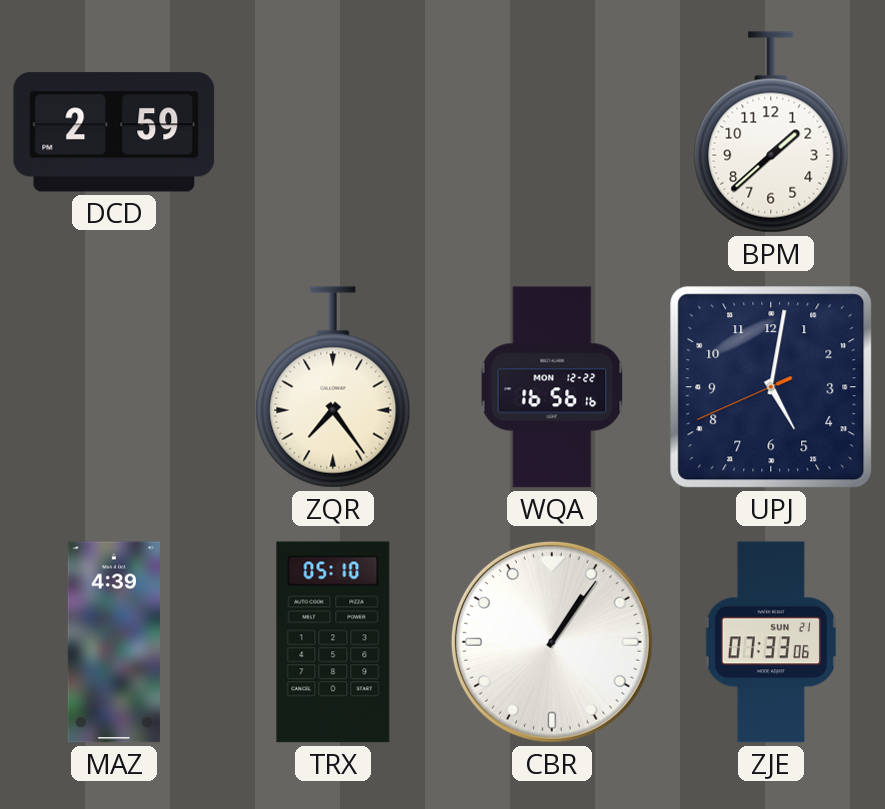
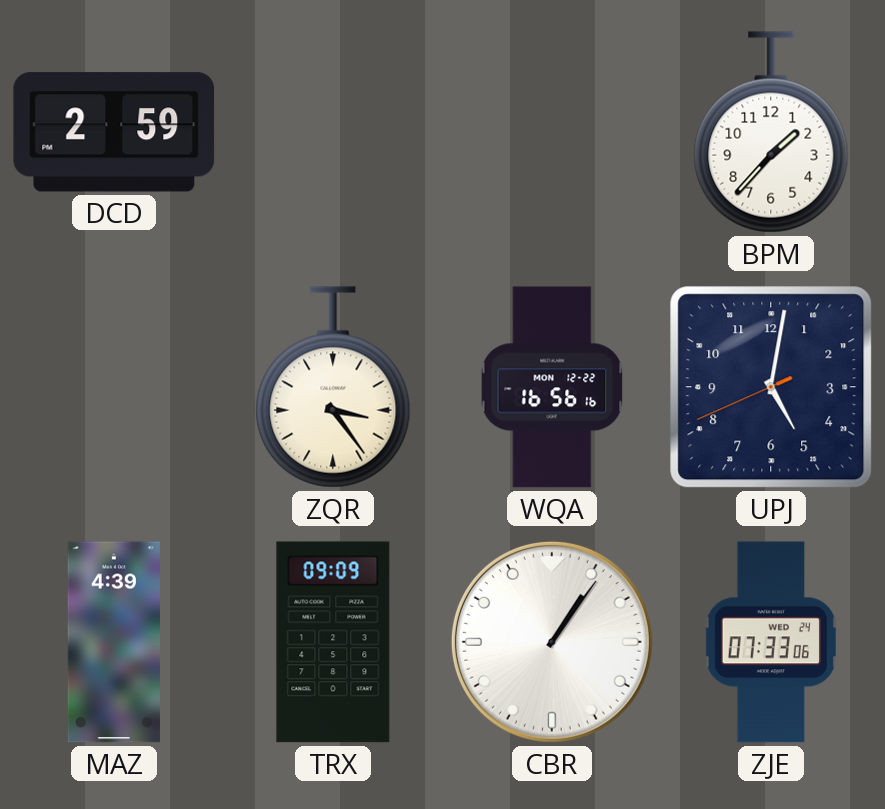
BPM: 1:38 -> 1:37
ZQR: 7:24 -> 3:24
TRX: 05:10 -> 09:09
ZJE date: SUN 21 -> WED 24
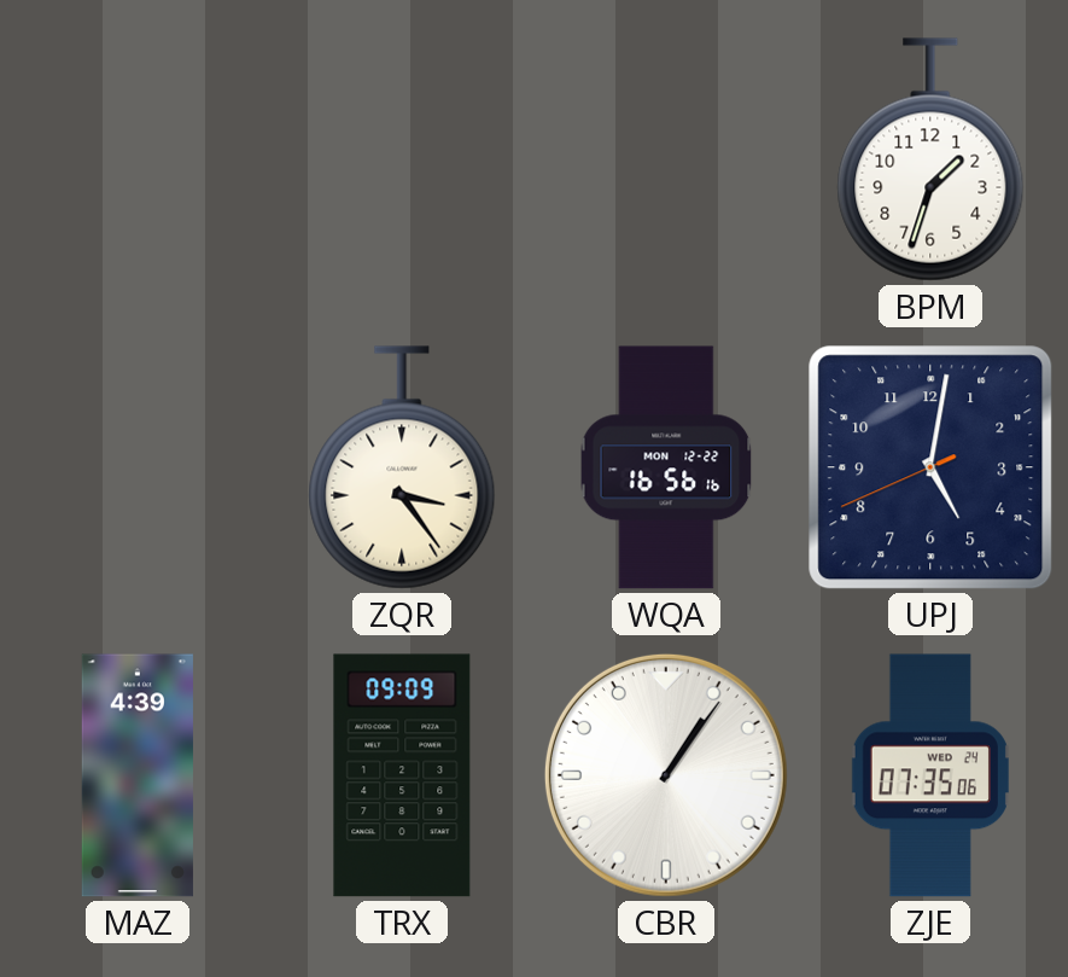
DCD: 2:59 -> none
BPM: 1:37 -> 1:33
ZJE: 07:33 -> 07:35
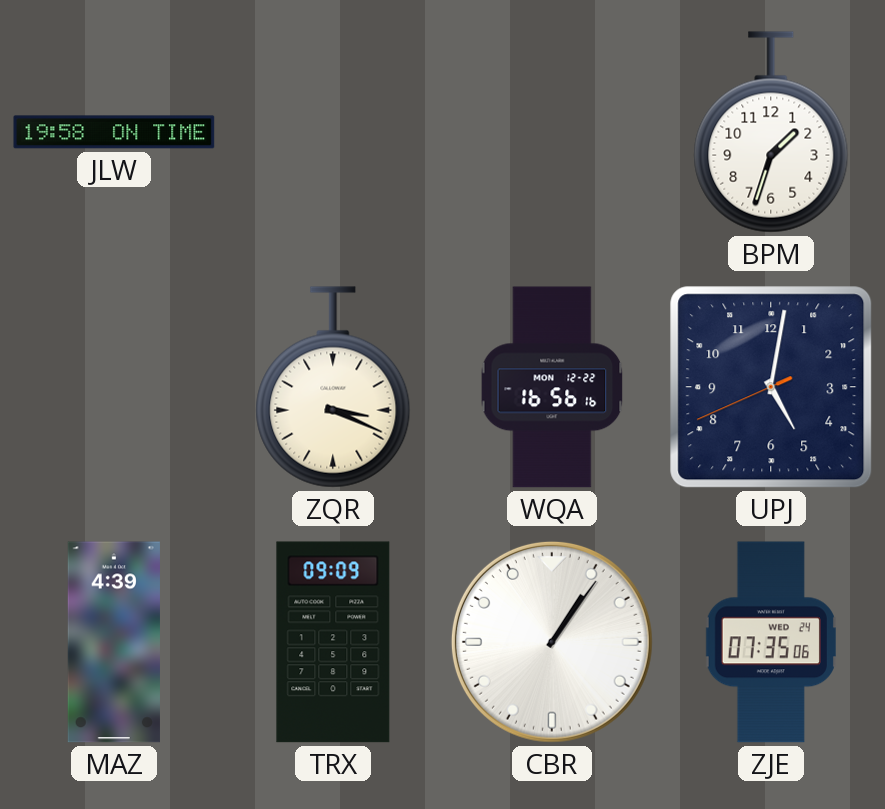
JLW: none -> 19:58
ZQR: 3:24 -> 3:19
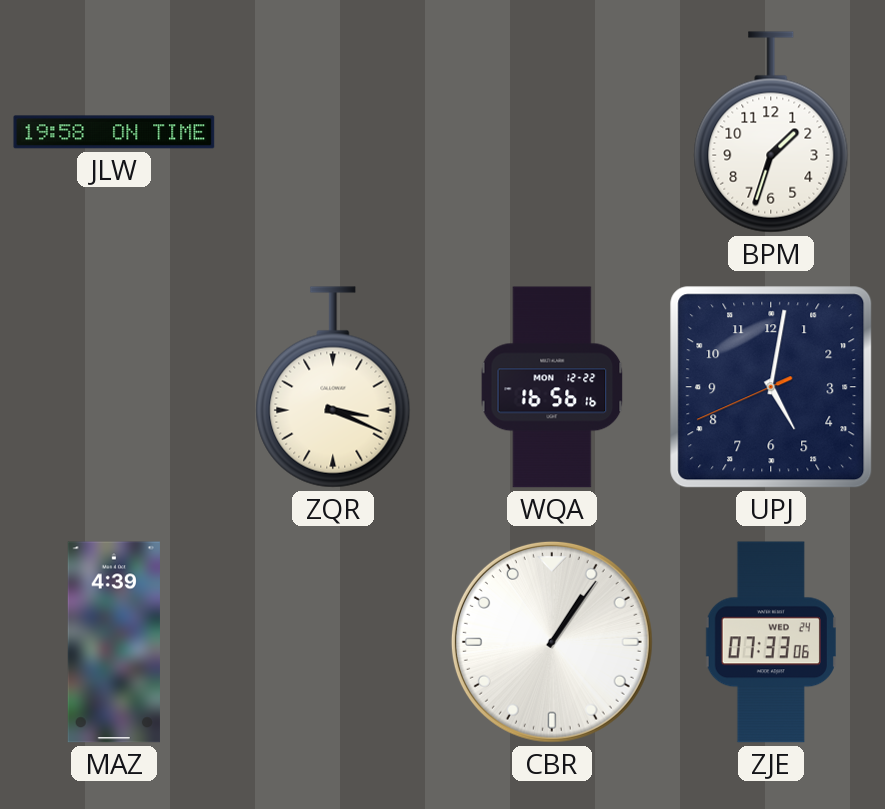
TRX: 09:09 -> none
ZJE: 07:35 -> 07:33
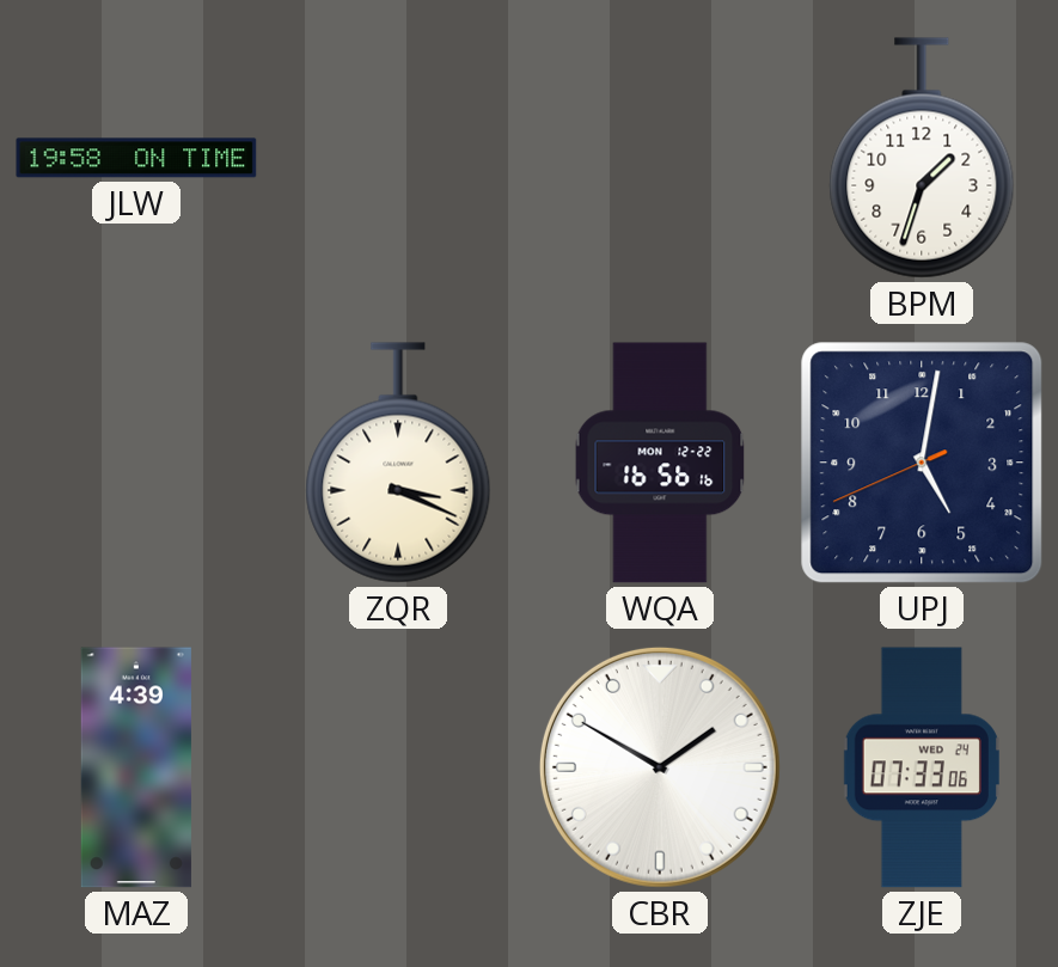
CBR: 1:06 -> 1:50
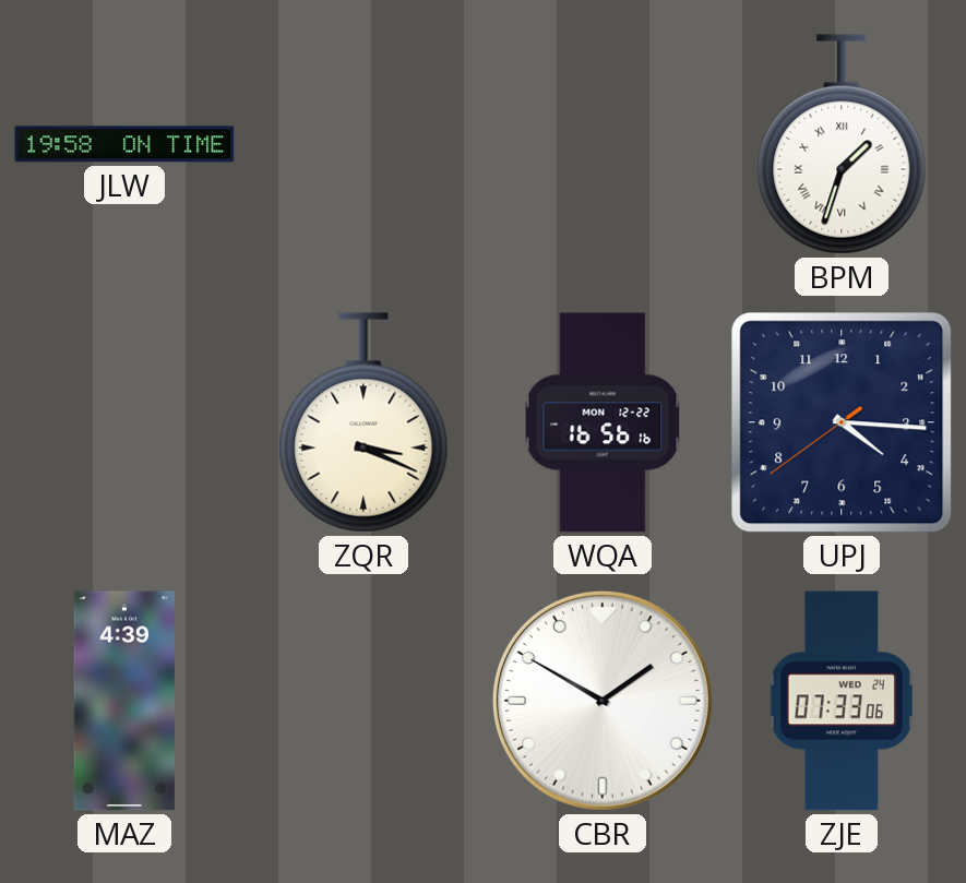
BPM numerals: Arabic -> Roman
UPJ: 5:01 -> 4:15
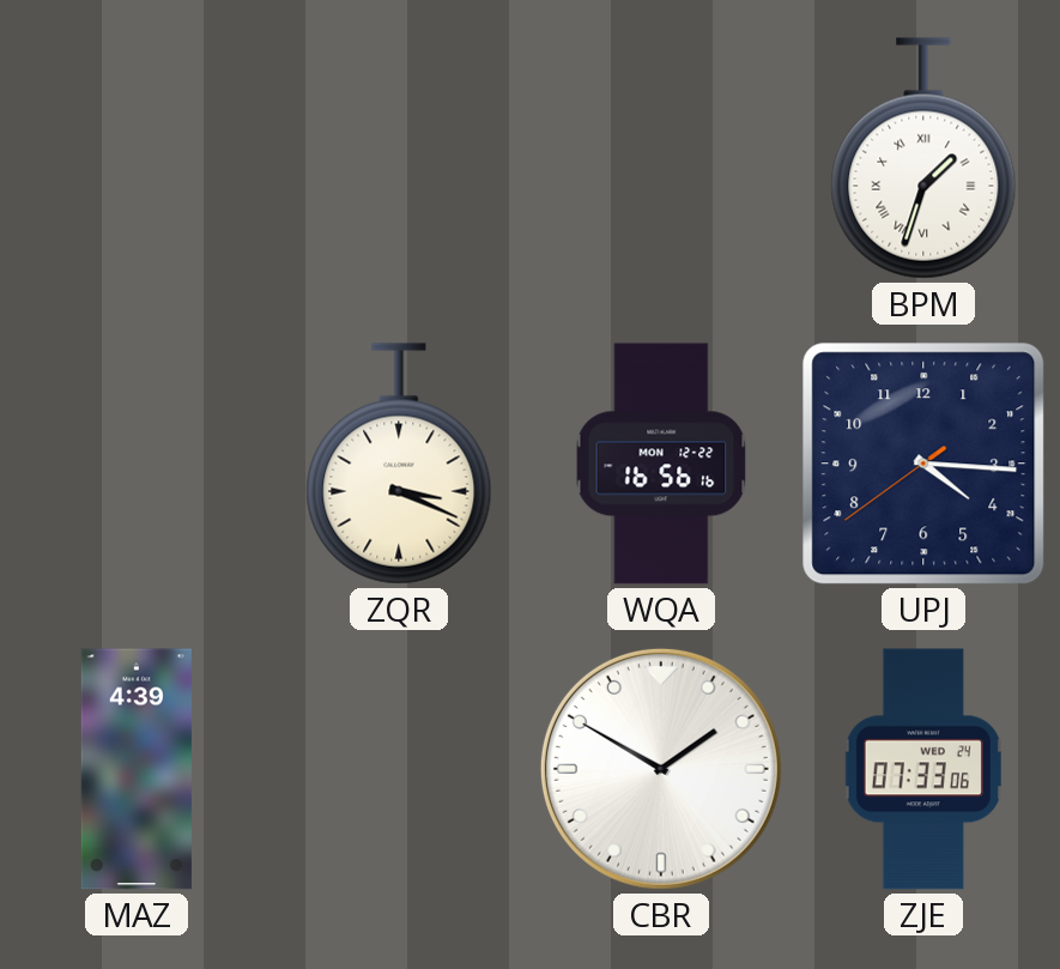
JLW: 19:58 -> none
